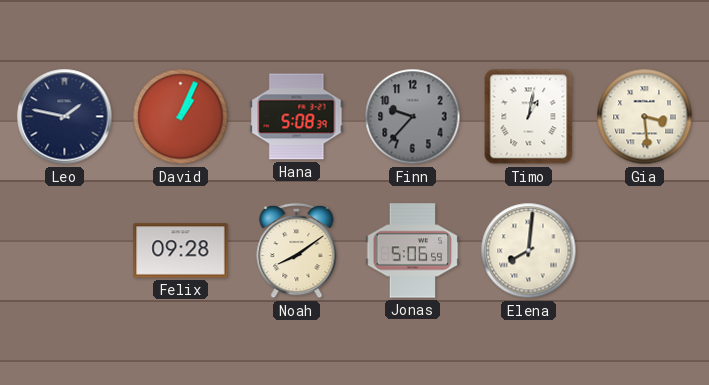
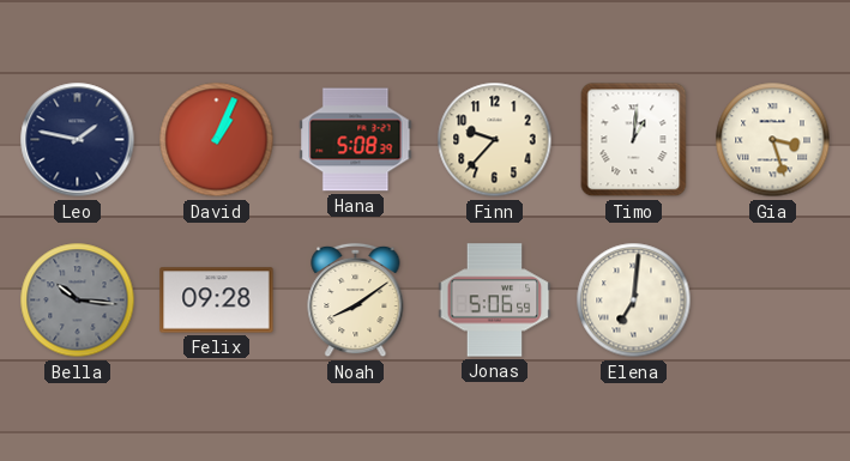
Finn dial: grey -> cream
Timo: 1:02 -> 1:01
Gia: 3:29 -> 3:27
Bella: none -> 10:16
Elena: 8:01 -> 7:01
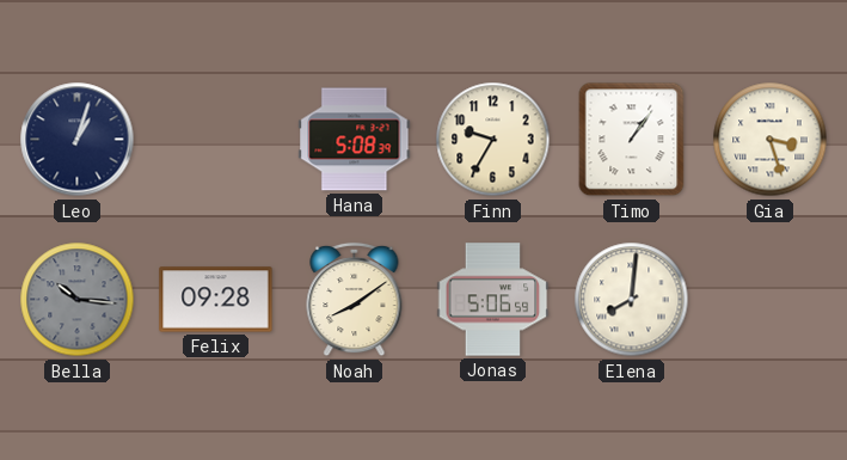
Leo: 1:47 -> 1:03
David: 1:04 -> none
Finn: 9:37 -> 9:35
Timo: 1:01 -> 1:06
Elena: 7:01 -> 8:01
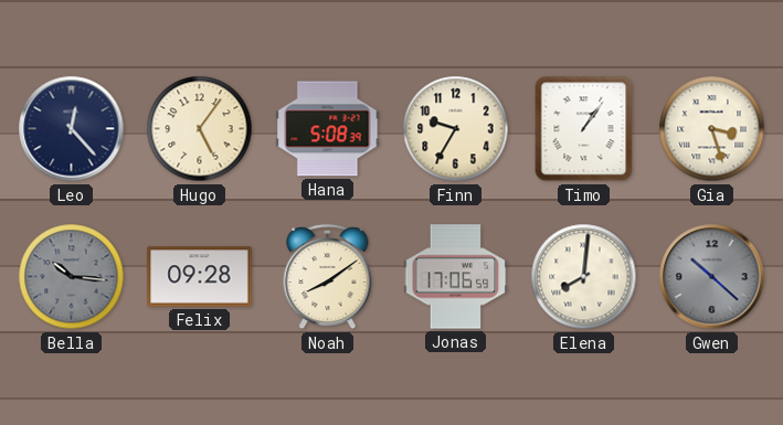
Leo: 1:03 -> 12:23
Hugo: none -> 5:06
Jonas: 5:06 -> 17:06
Gwen: none -> 10:22
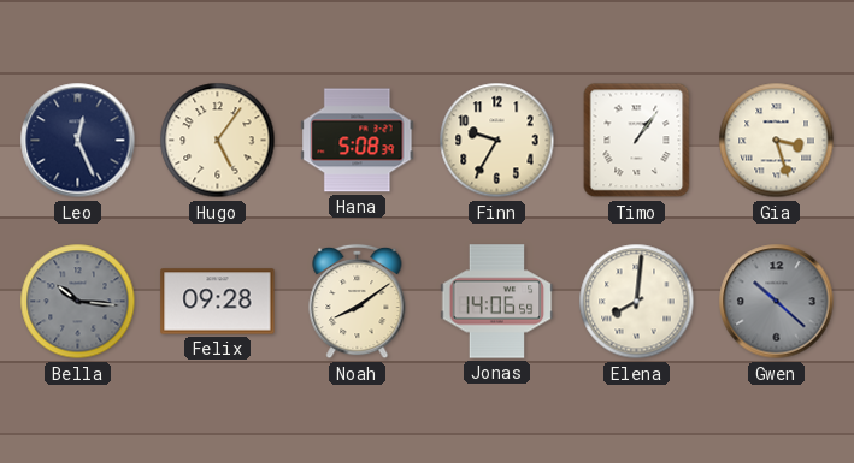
Leo: 12:23 -> 12:26
Jonas: 17:06 -> 14:06
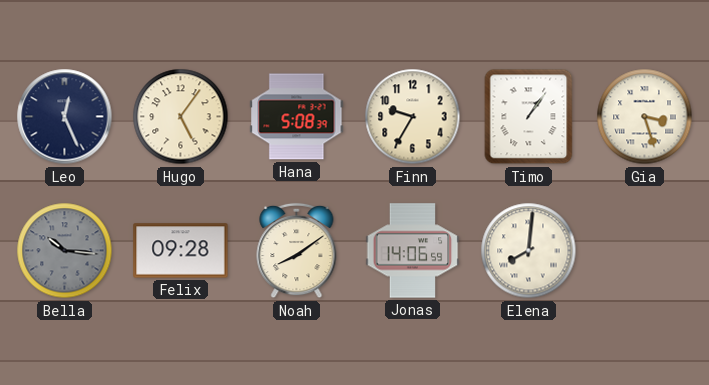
Gwen: 10:22 -> none
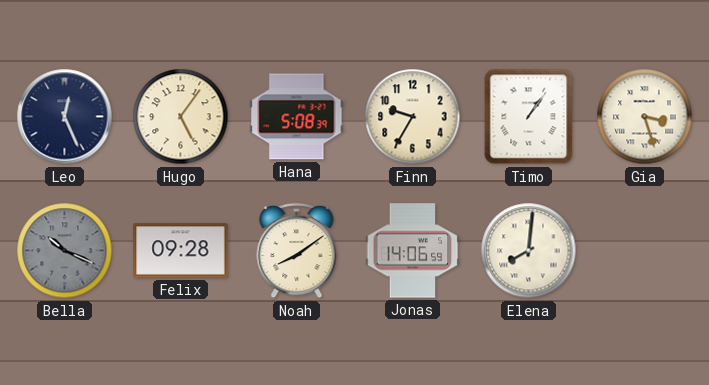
Bella: 10:16 -> 10:19
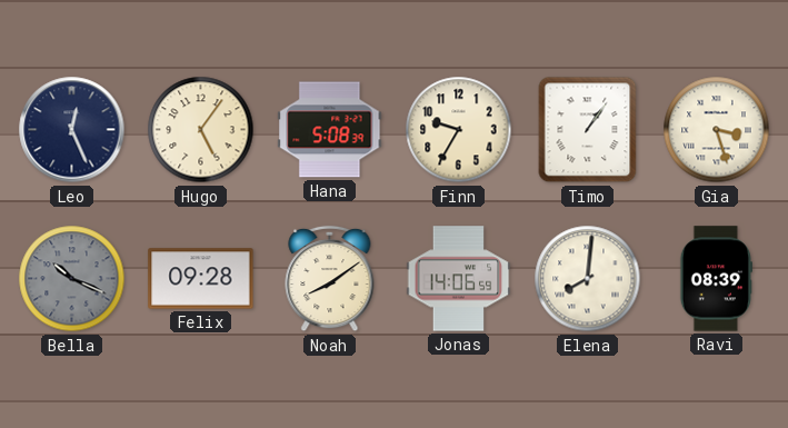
Ravi: none -> 08:39
